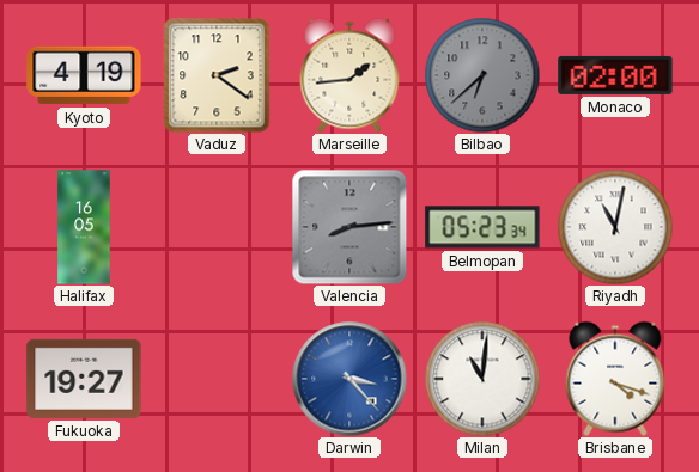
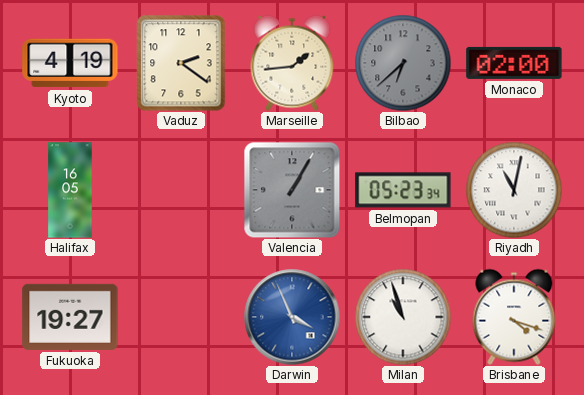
Valencia: 8:14 -> 1:05
Darwin: 3:23 -> 3:56
Milan: 11:01 -> 10:57
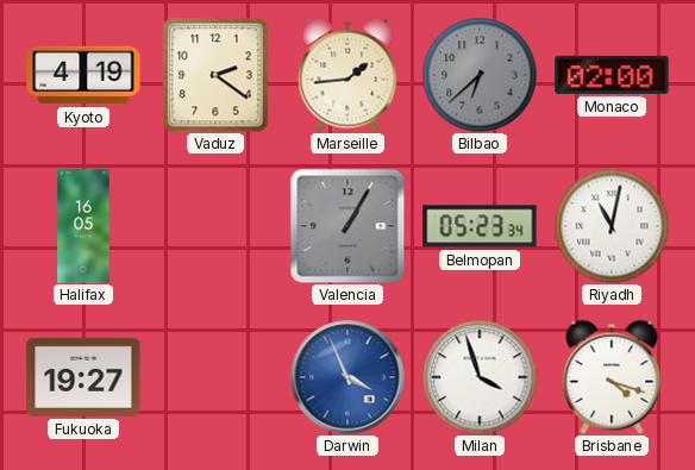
Milan: 10:57 -> 3:57
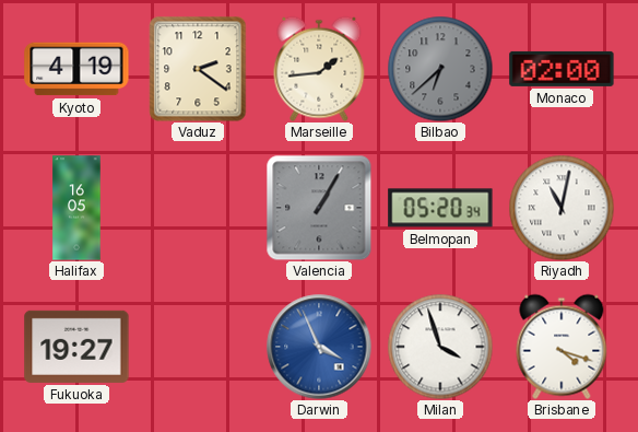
Belmopan: 05:23 -> 05:20
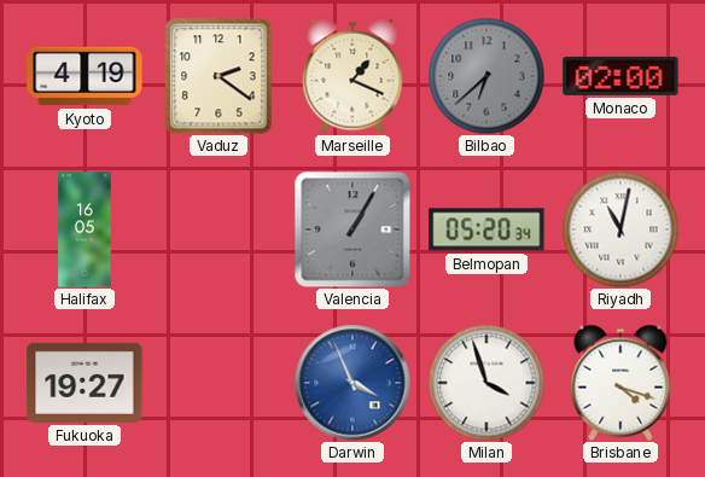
Marseille: 1:44 -> 1:19
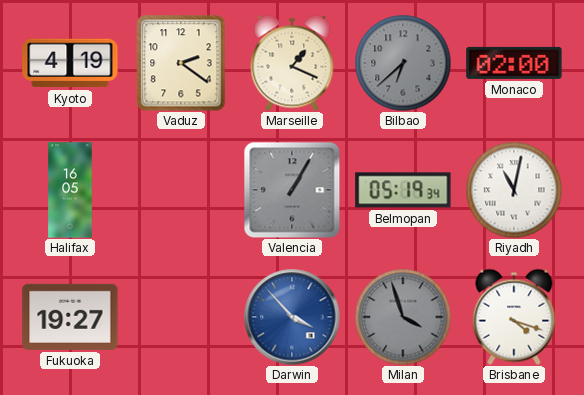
Belmopan: 05:20 -> 05:19
Darwin: 3:56 -> 3:53
Milan dial: white -> grey
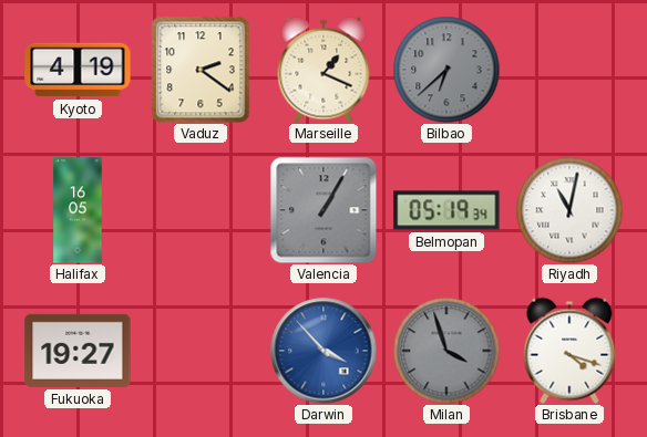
Monaco: 02:00 -> none
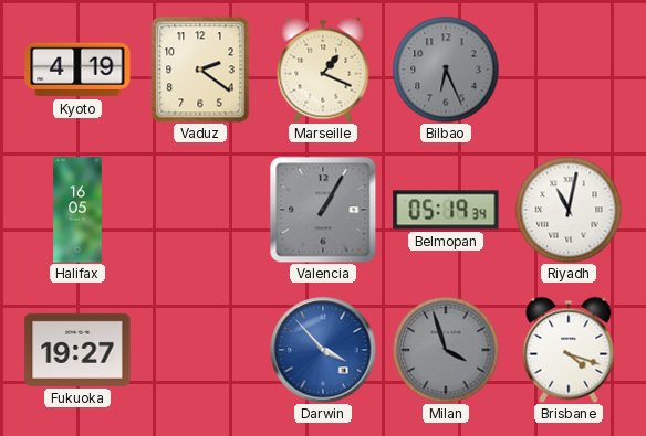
Bilbao: 6:38 -> 6:26
